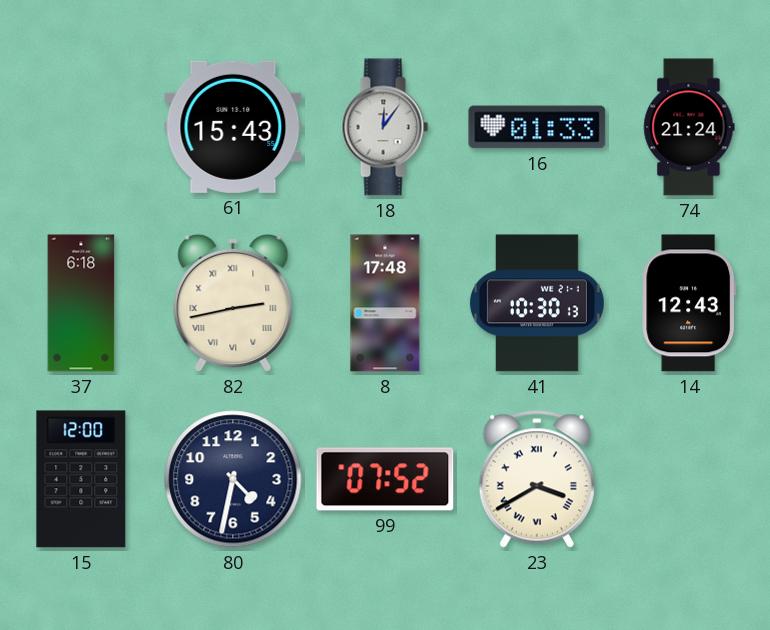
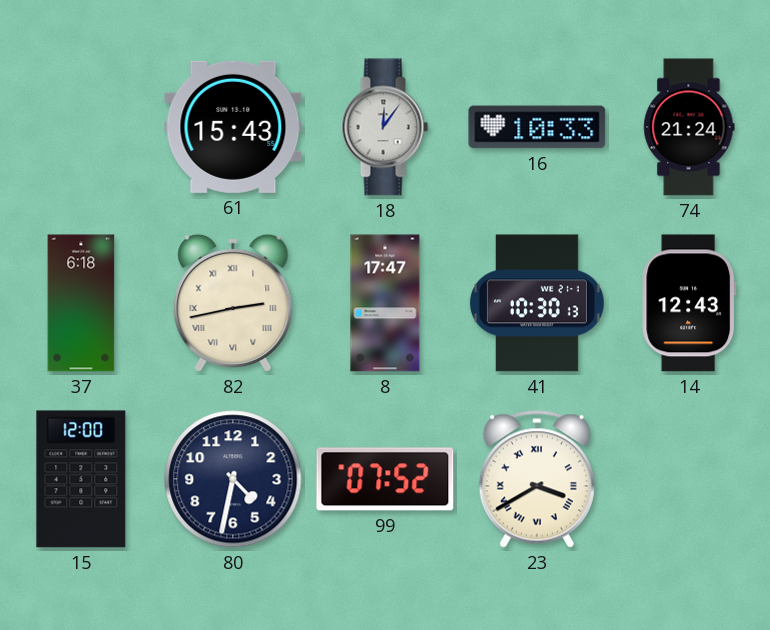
16: 01:33 -> 10:33
8: 17:48 -> 17:47
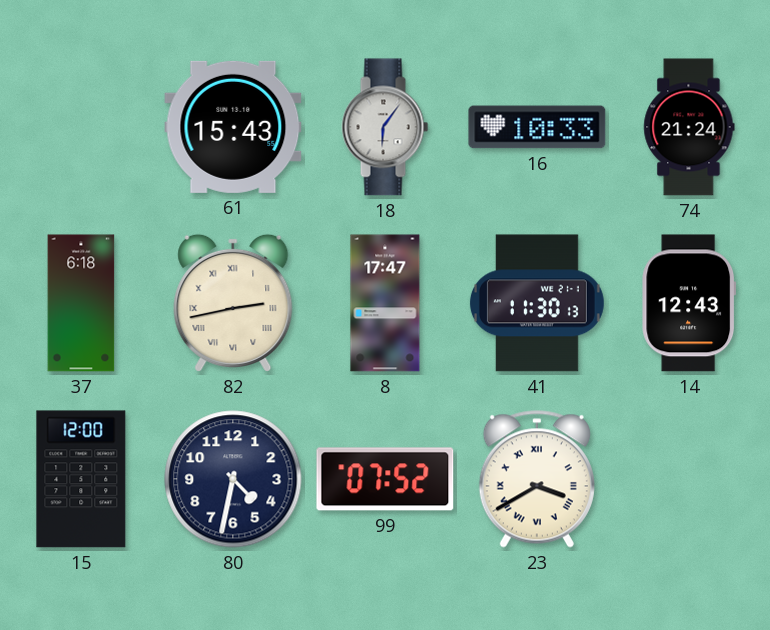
18: 12:06 -> 6:06
41: 10:30 -> 11:30
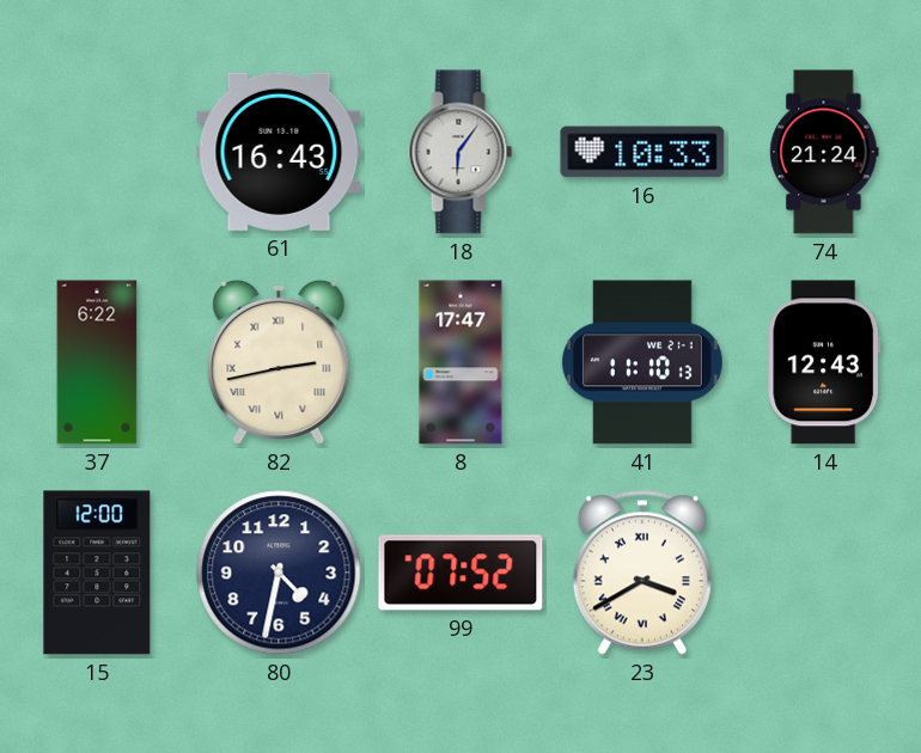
61: 15:43 -> 16:43
37: 6:18 -> 6:22
41: 11:30 -> 11:10
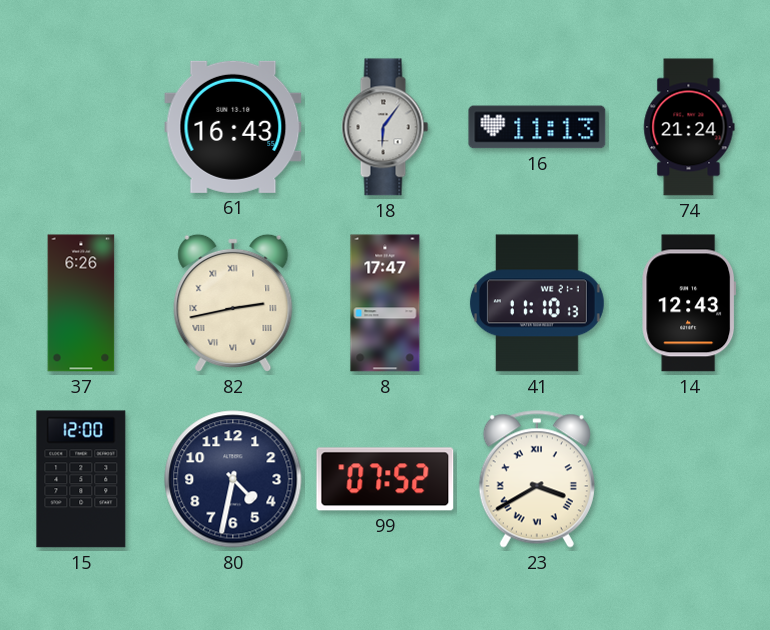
16: 10:33 -> 11:13
37: 6:22 -> 6:26
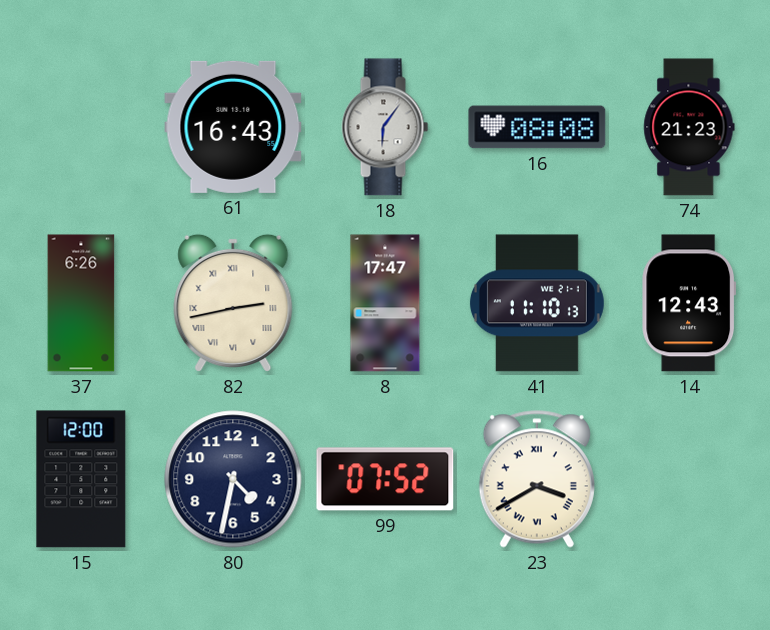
16: 11:13 -> 08:08
74: 21:24 -> 21:23
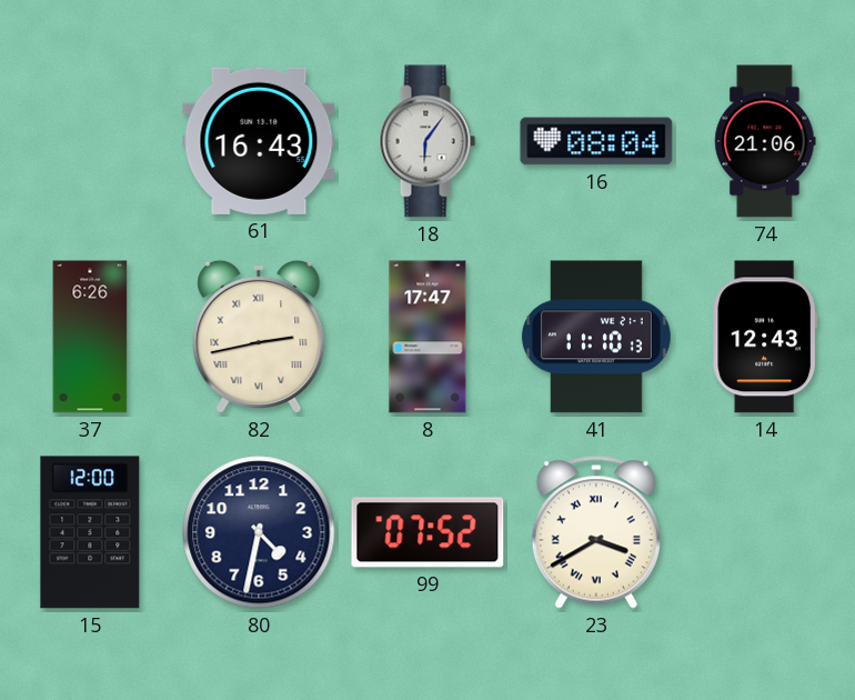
16: 08:08 -> 08:04
74: 21:23 -> 21:06
